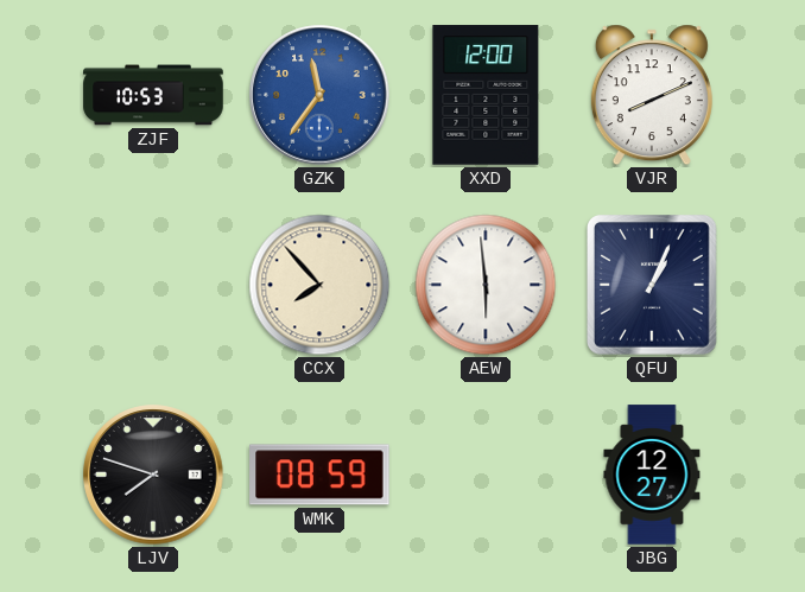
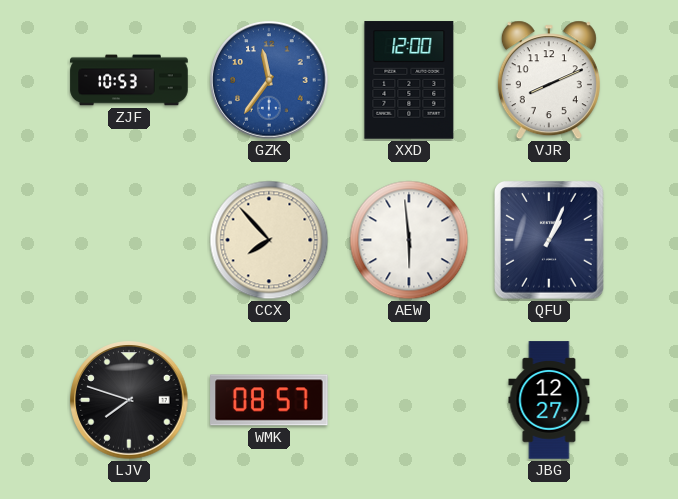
WMK: 08:59 -> 08:57
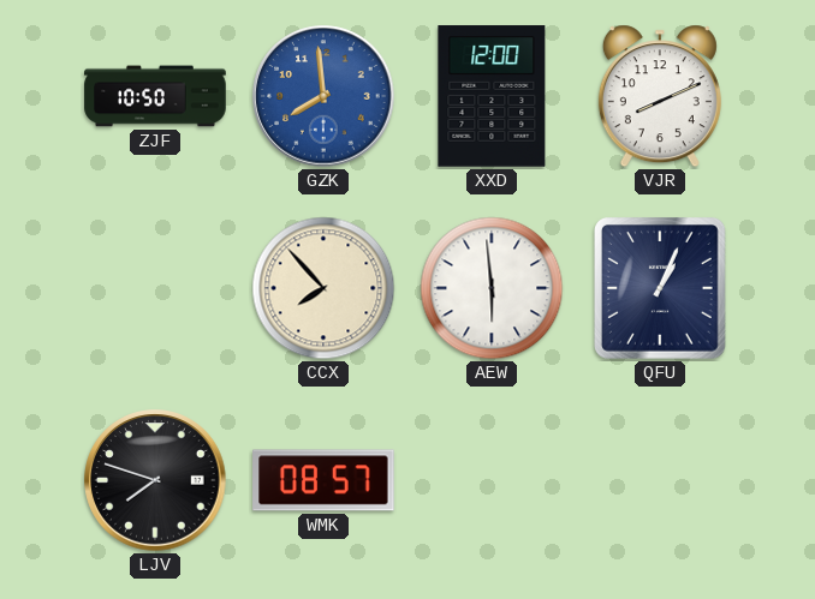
ZJF: 10:53 -> 10:50
GZK: 11:36 -> 7:59
JBG: 12:27 -> none
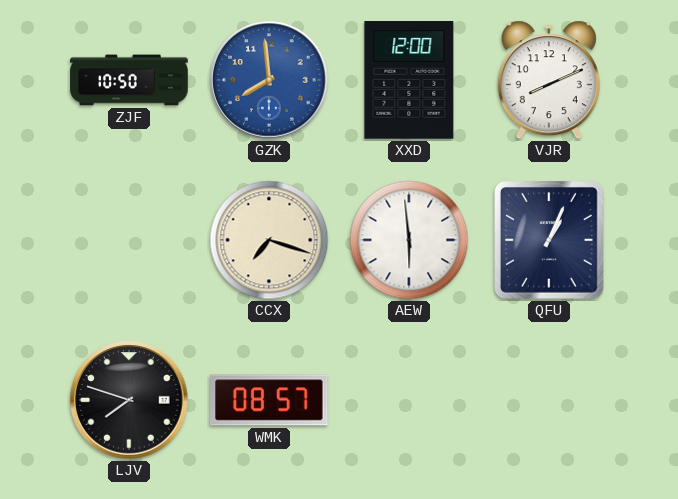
CCX: 7:53 -> 7:18
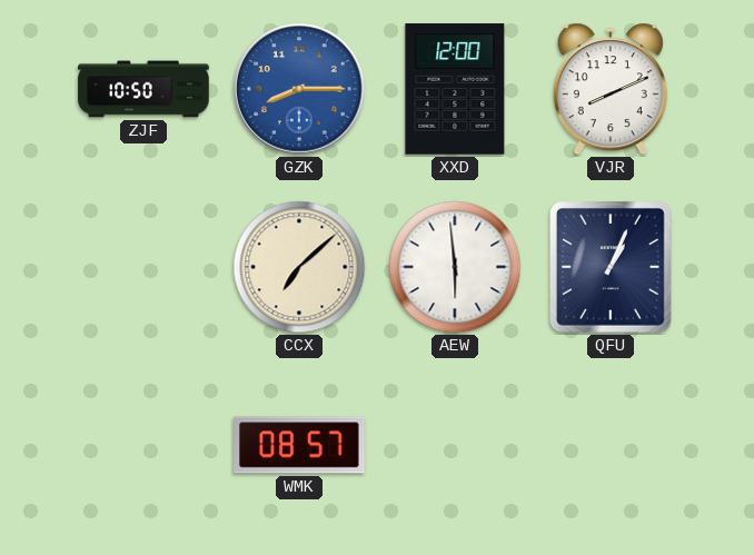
GZK: 7:59 -> 8:15
CCX: 7:18 -> 7:08
LJV: 7:48 -> none
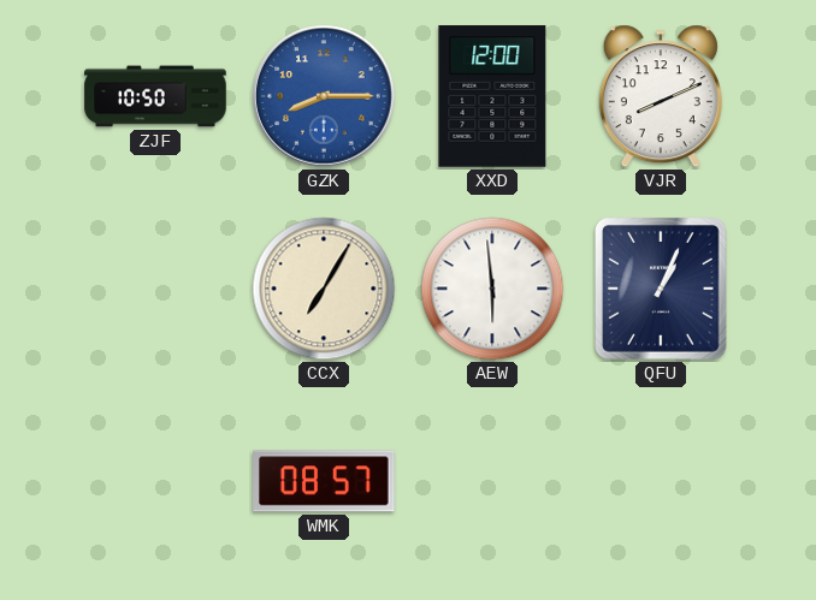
CCX: 7:08 -> 7:05
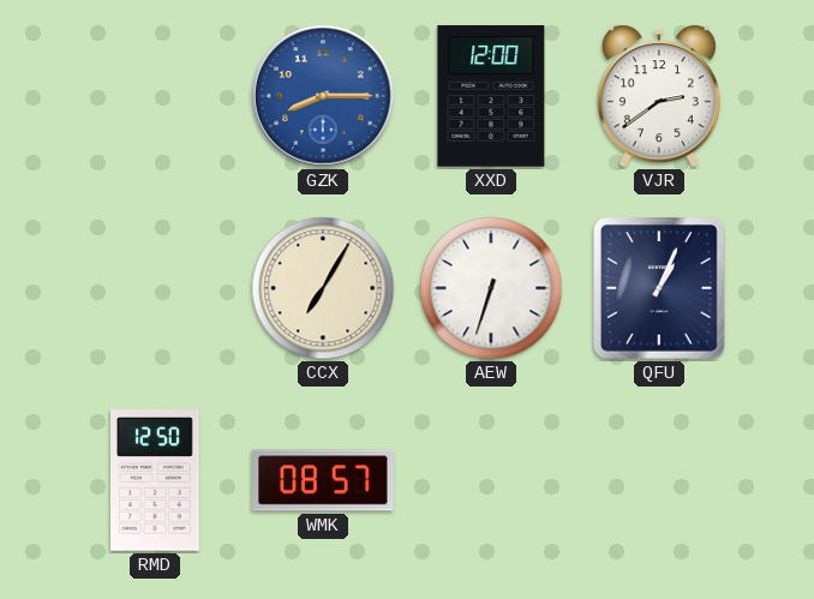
ZJF: 10:50 -> none
VJR: 8:11 -> 2:39
AEW: 5:59 -> 6:33
RMD: none -> 12:50
